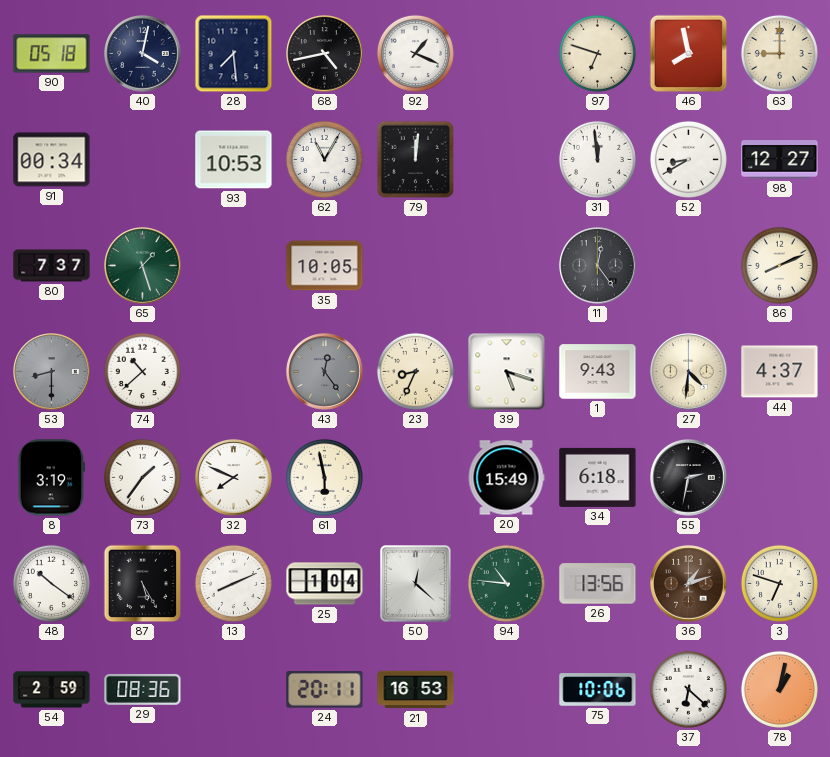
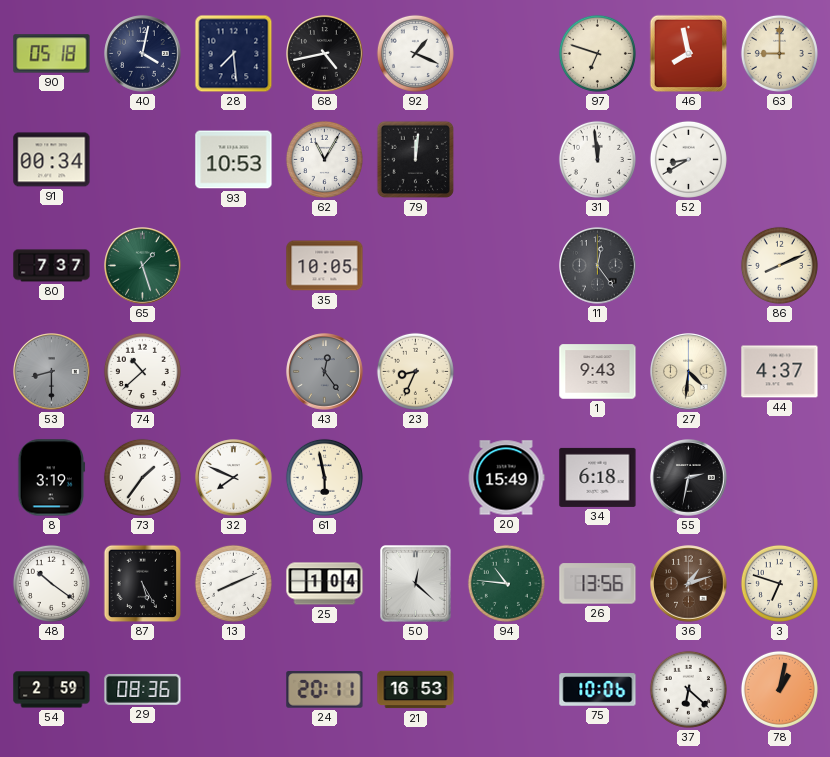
98: 12:27 -> none
39: 5:18 -> none
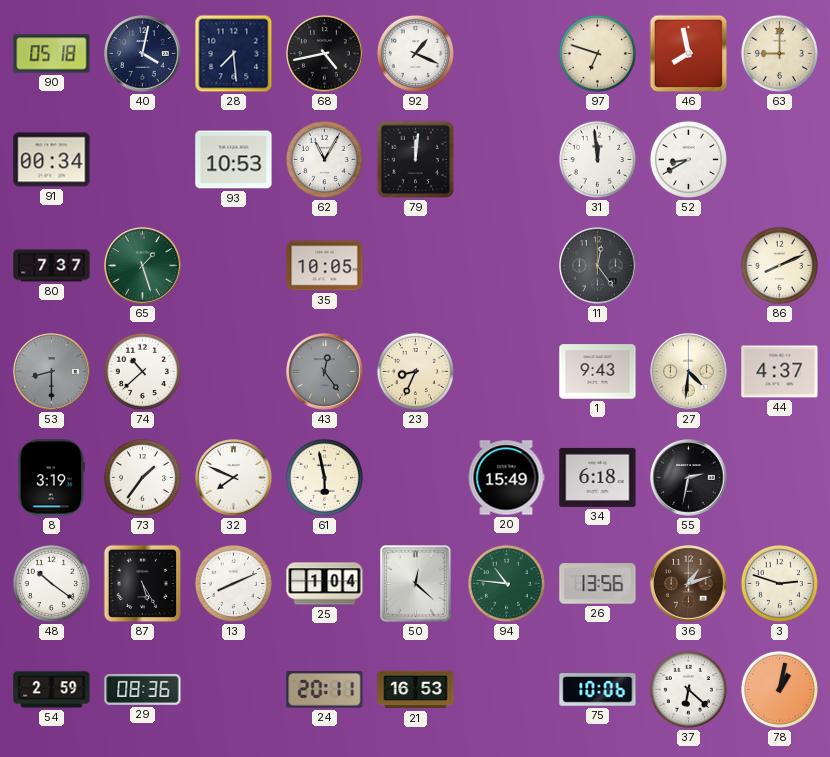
3: 6:48 -> 2:48
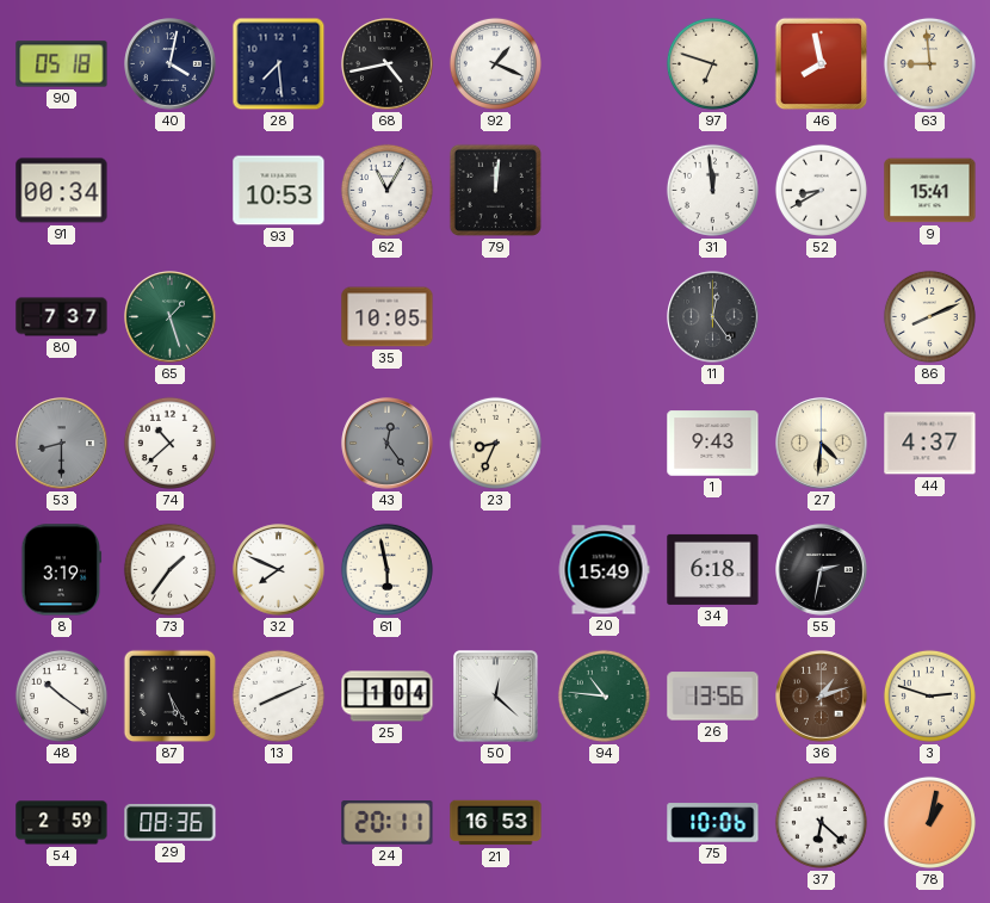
63: 9:00 -> 8:59
9: none -> 15:41
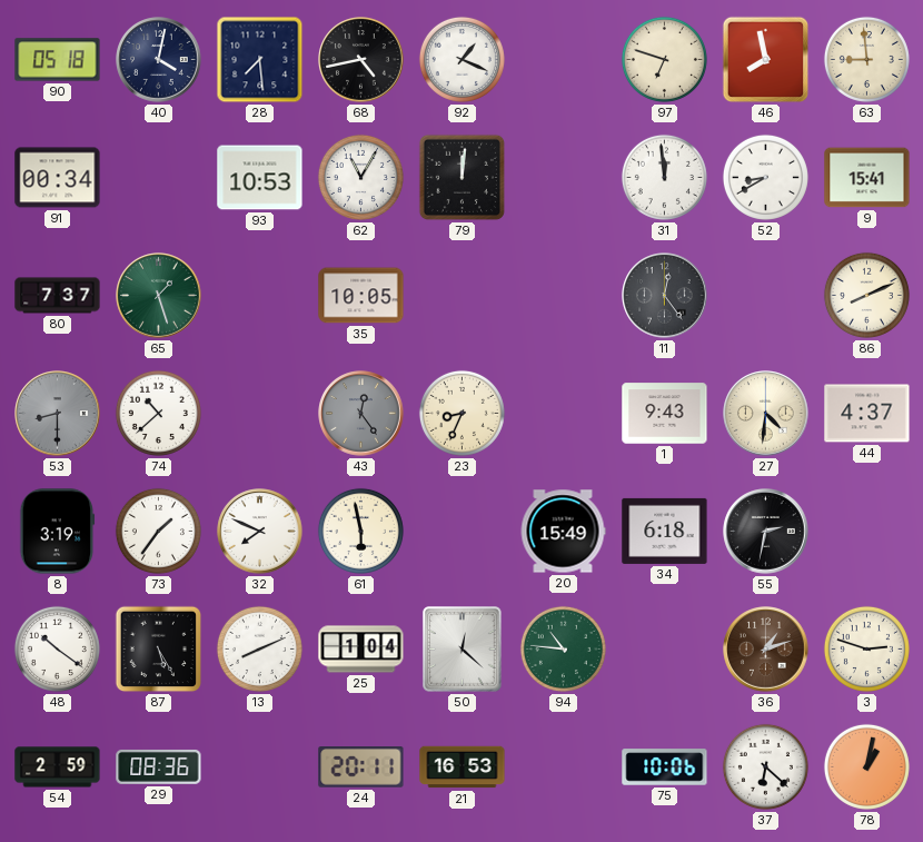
26: 13:56 -> none
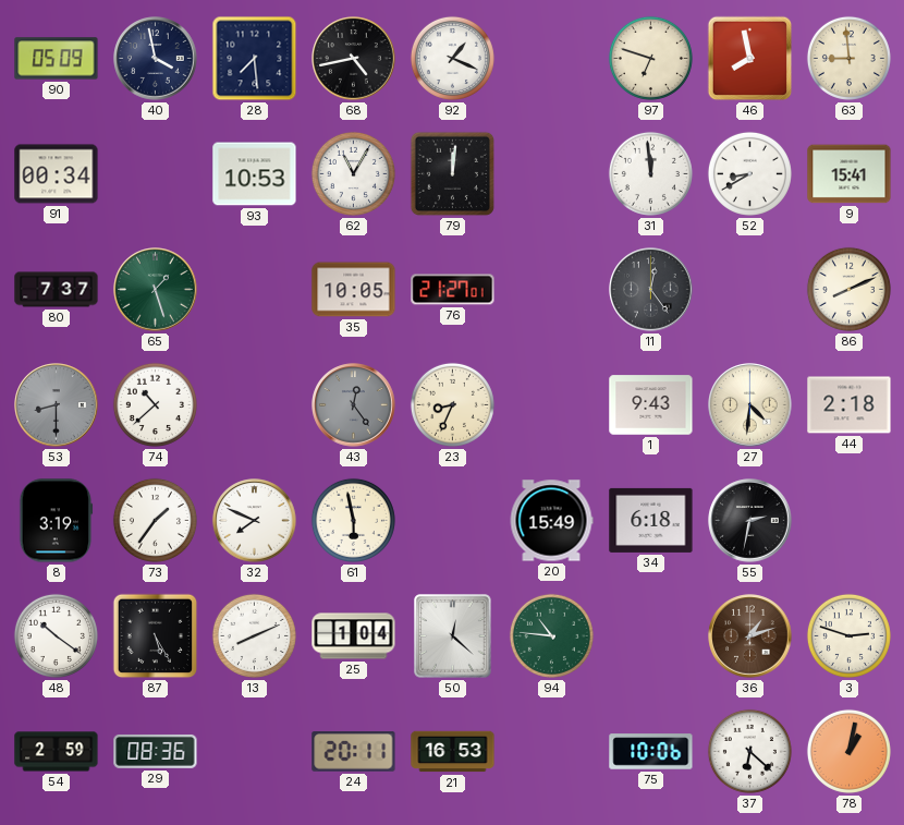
90: 05:18 -> 05:09
40: 4:02 -> 3:58
76: none -> 21:27
44: 4:37 -> 2:18
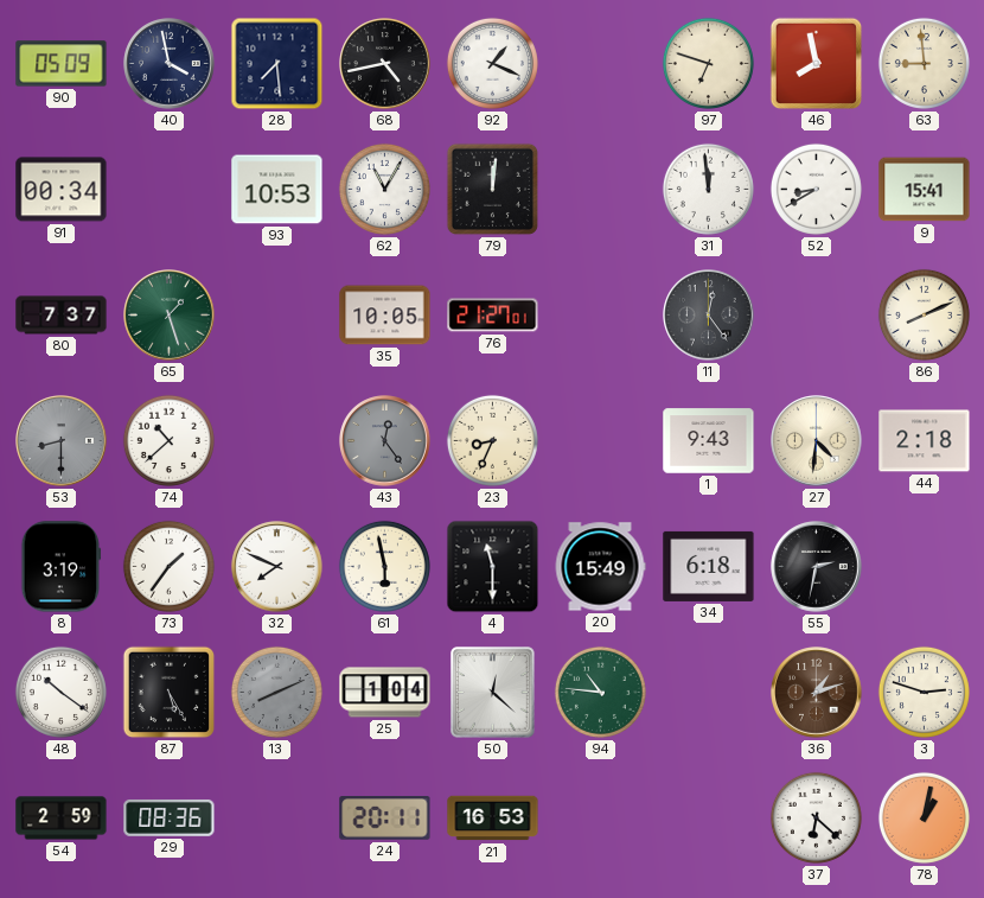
4: none -> 11:30
13 dial: white -> grey
75: 10:06 -> none
